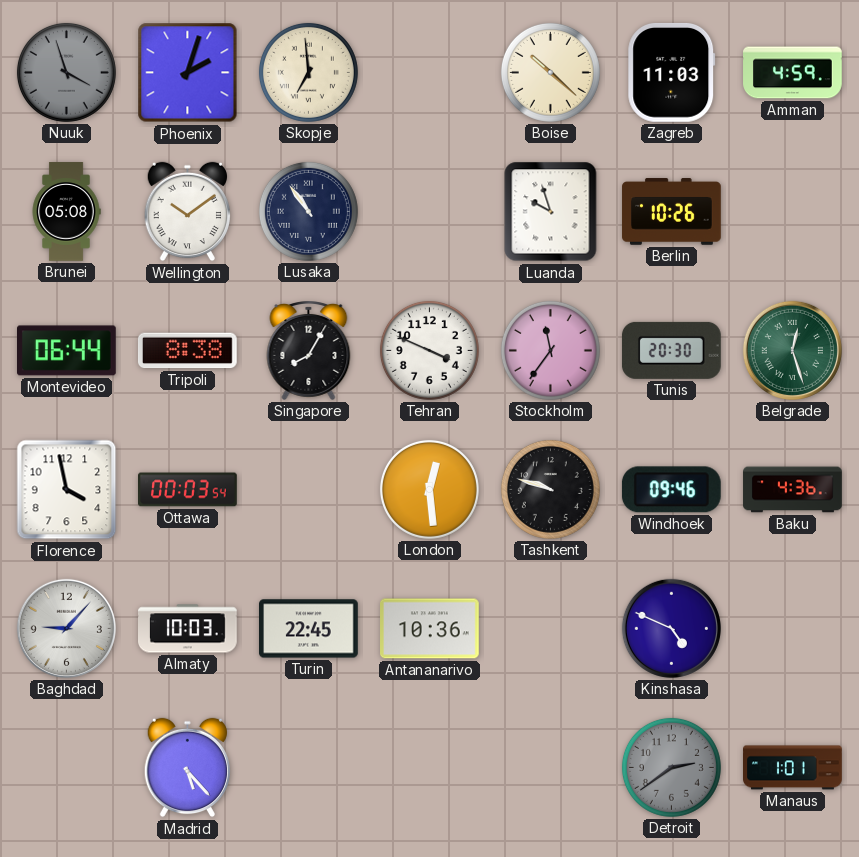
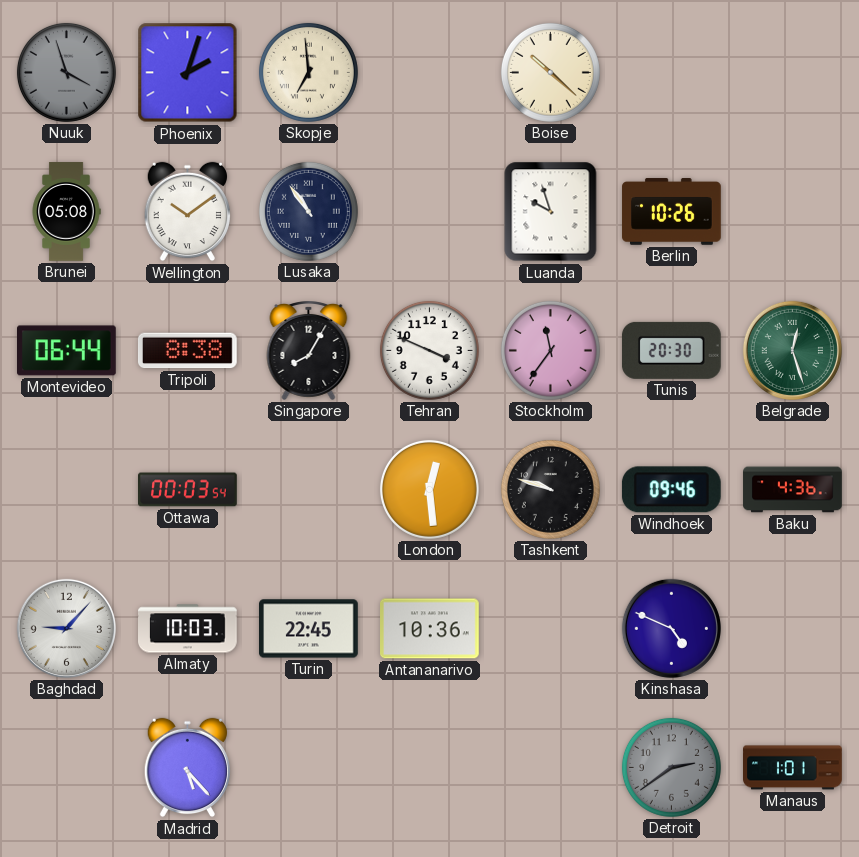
Zagreb: 11:03 -> none
Amman: 4:59 -> none
Florence: 3:58 -> none
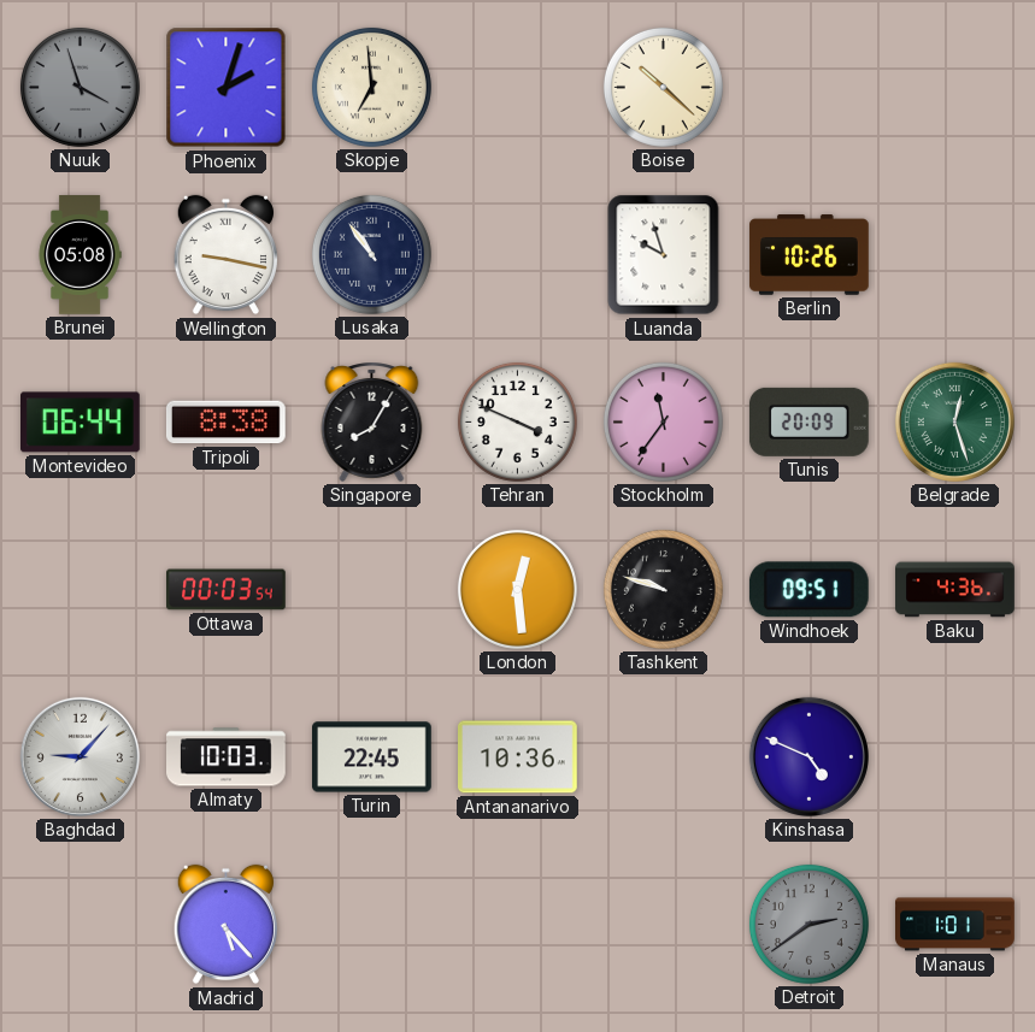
Wellington: 10:09 -> 9:17
Tunis: 20:30 -> 20:09
Windhoek: 09:46 -> 09:51
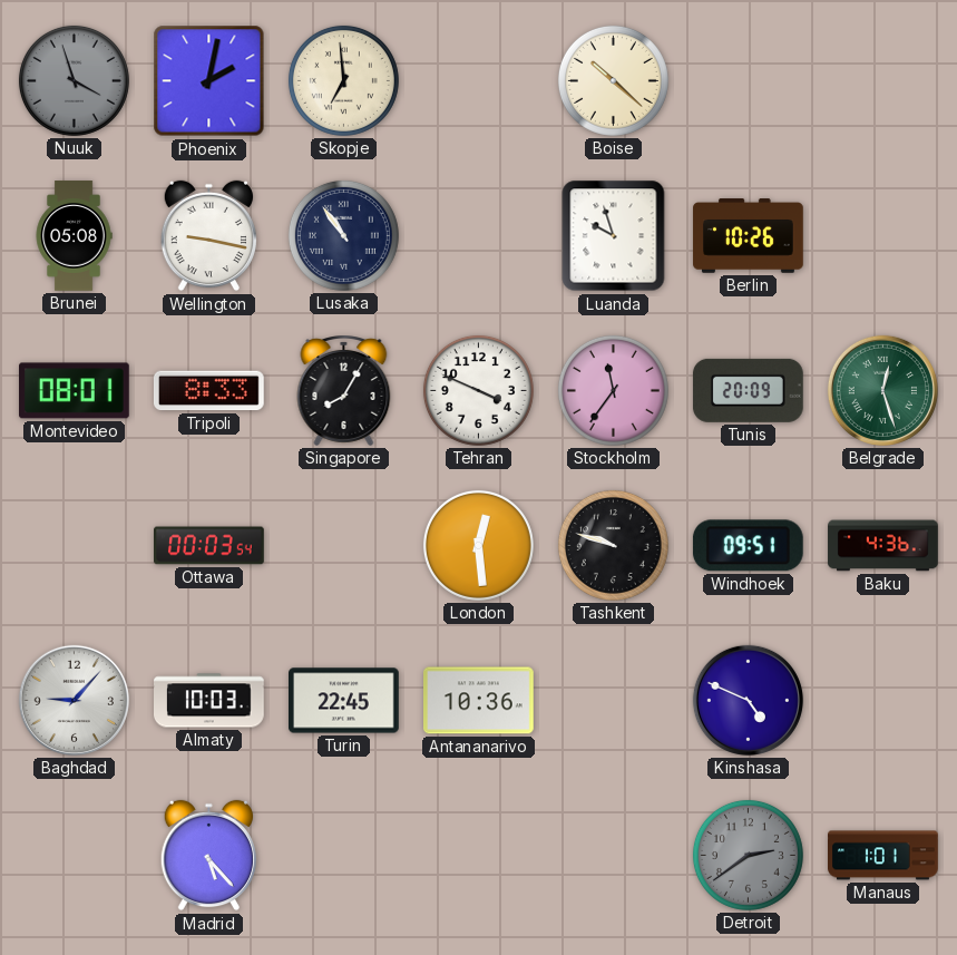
Phoenix: 2:03 -> 2:02
Montevideo: 06:44 -> 08:01
Tripoli: 8:38 -> 8:33
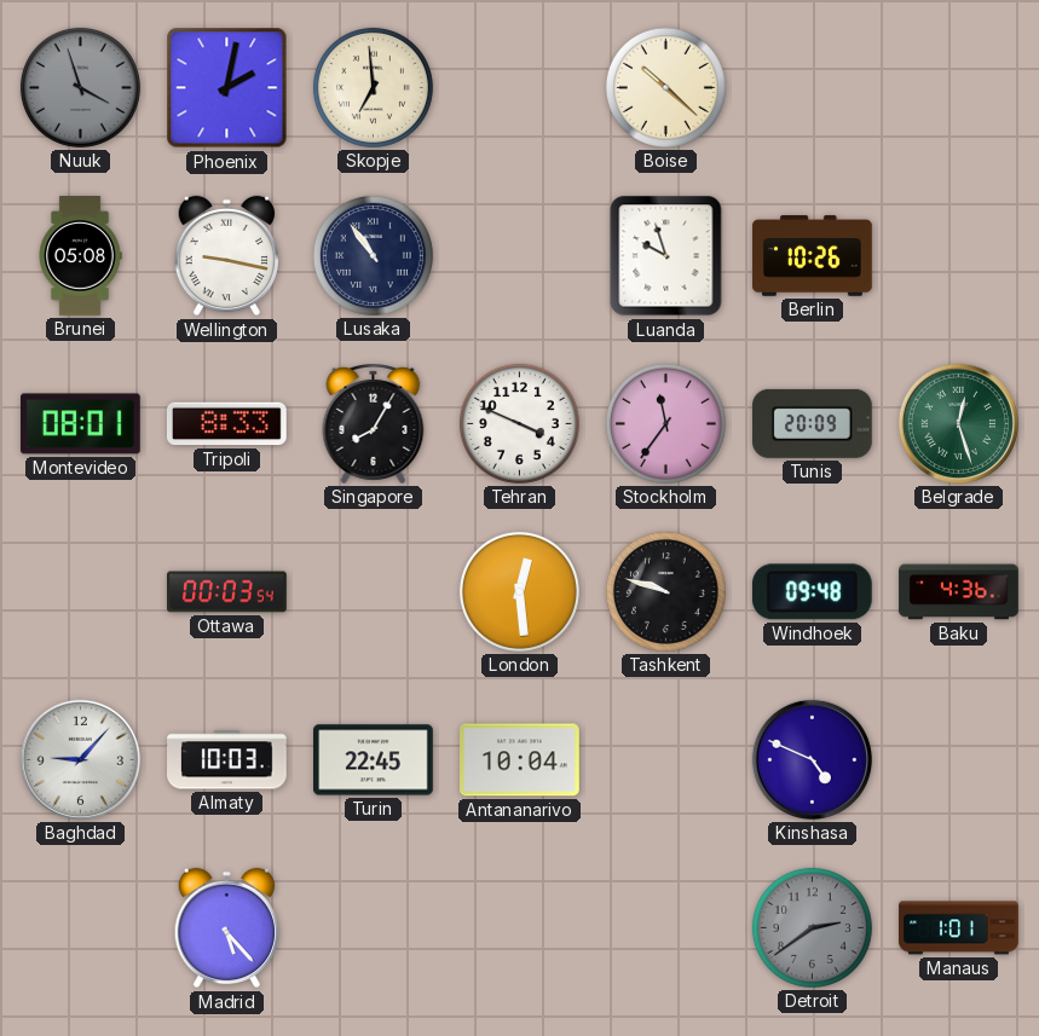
Windhoek: 09:51 -> 09:48
Antananarivo: 10:36 -> 10:04
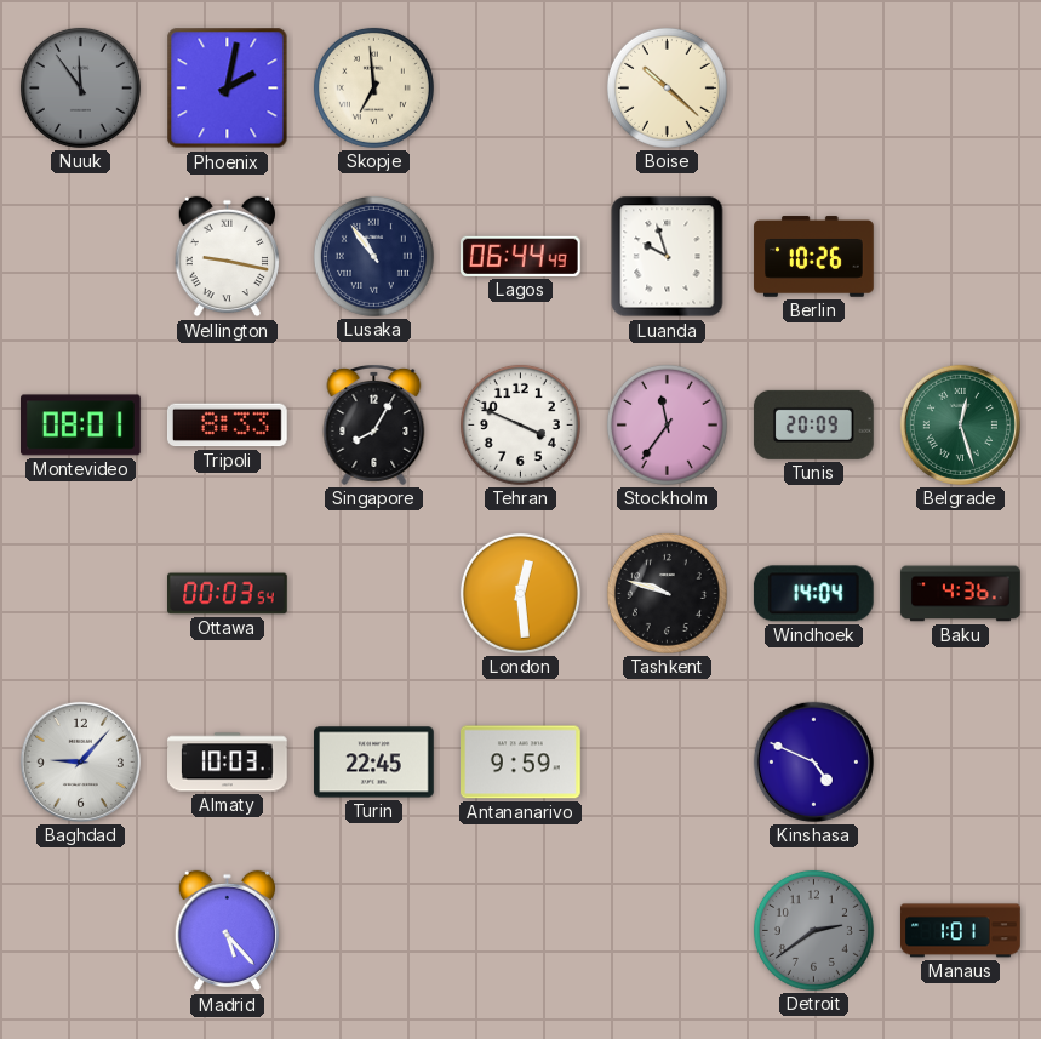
Nuuk: 3:57 -> 11:54
Brunei: 05:08 -> none
Lagos: none -> 06:44
Windhoek: 09:48 -> 14:04
Antananarivo: 10:04 -> 9:59
